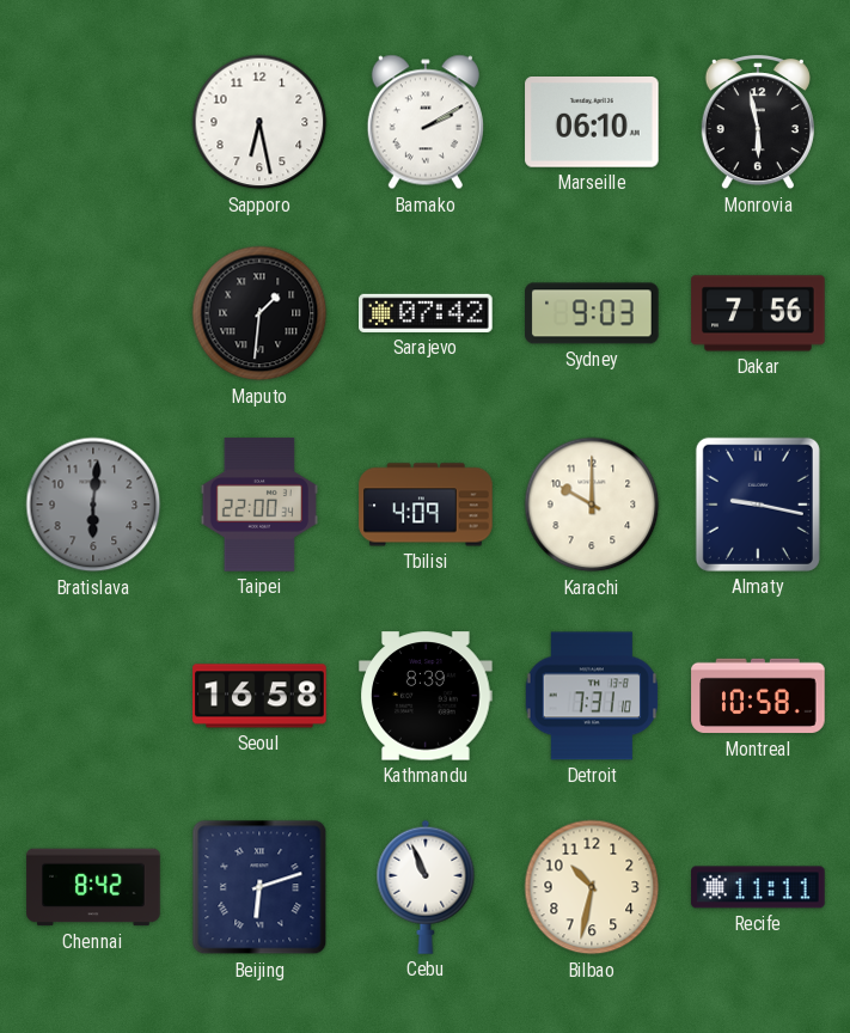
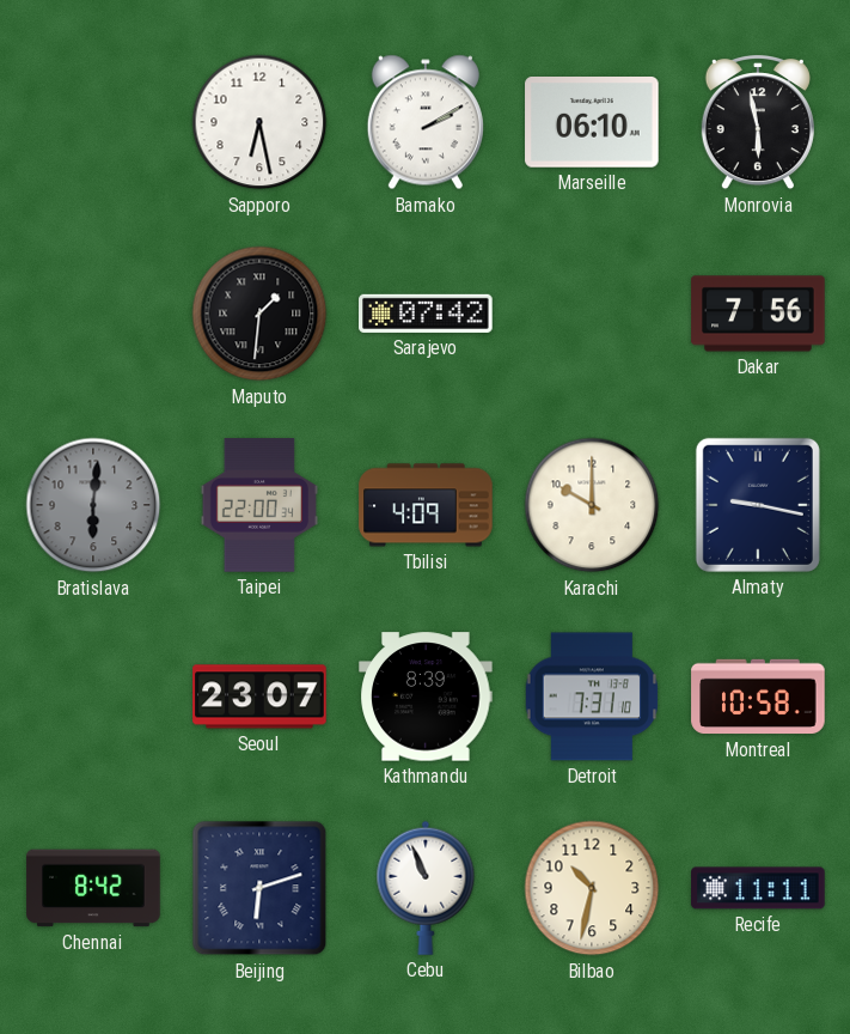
Sydney: 9:03 -> none
Seoul: 16:58 -> 23:07
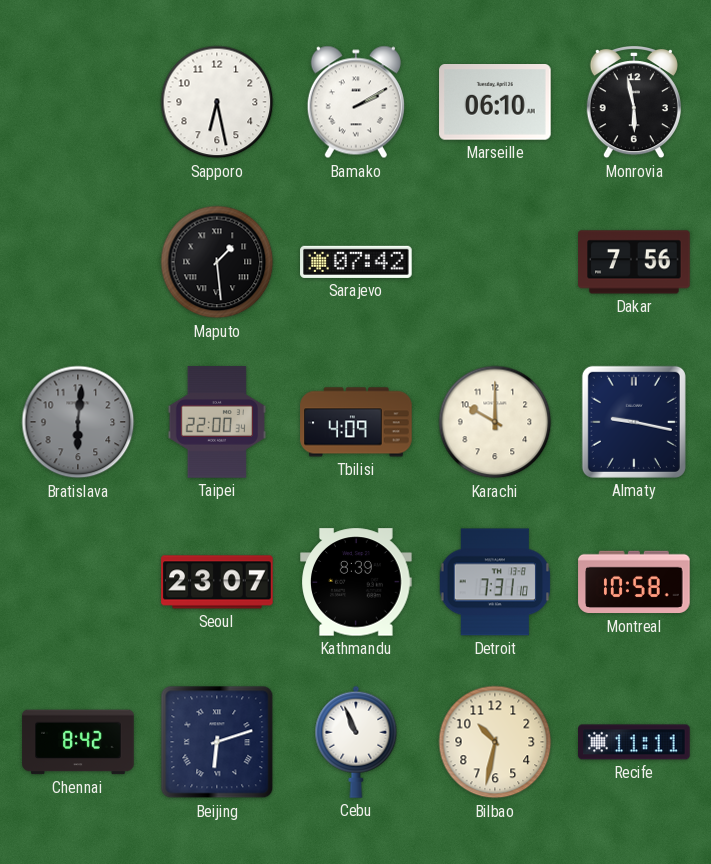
Maputo: 1:31 -> 1:29
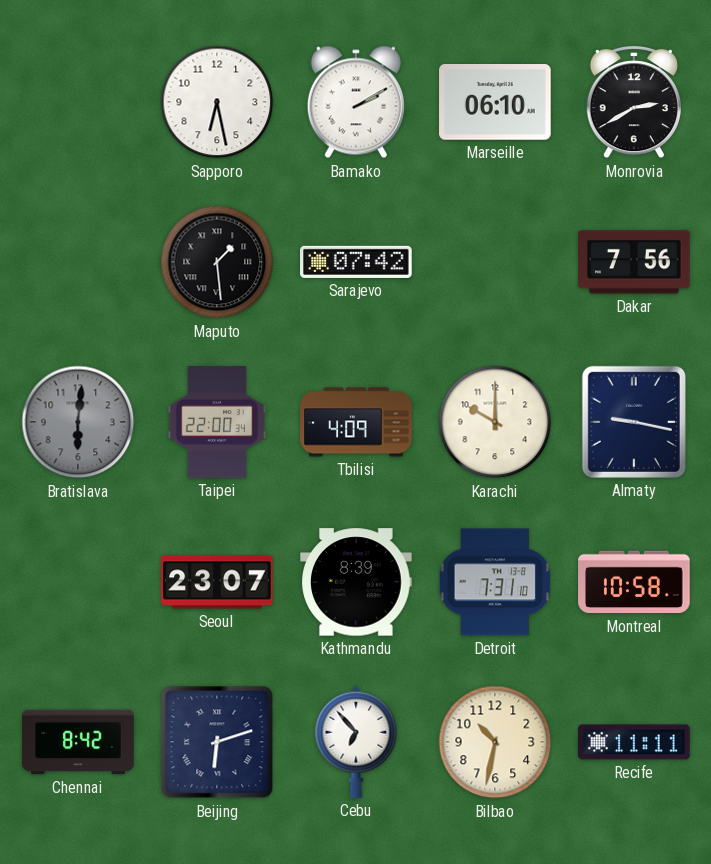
Monrovia: 5:58 -> 2:40
Cebu: 10:56 -> 6:53
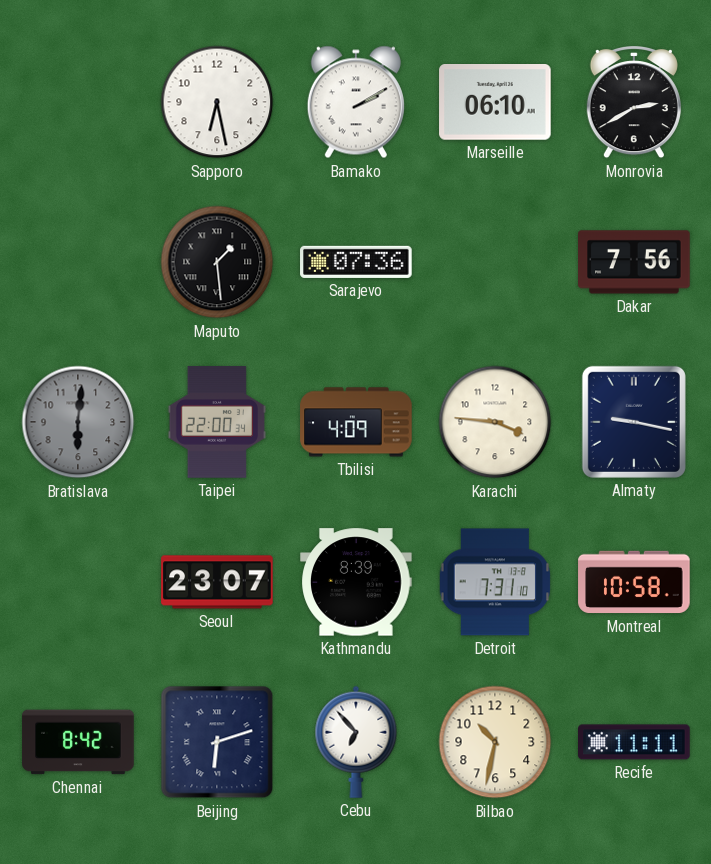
Sarajevo: 07:42 -> 07:36
Karachi: 10:00 -> 3:46
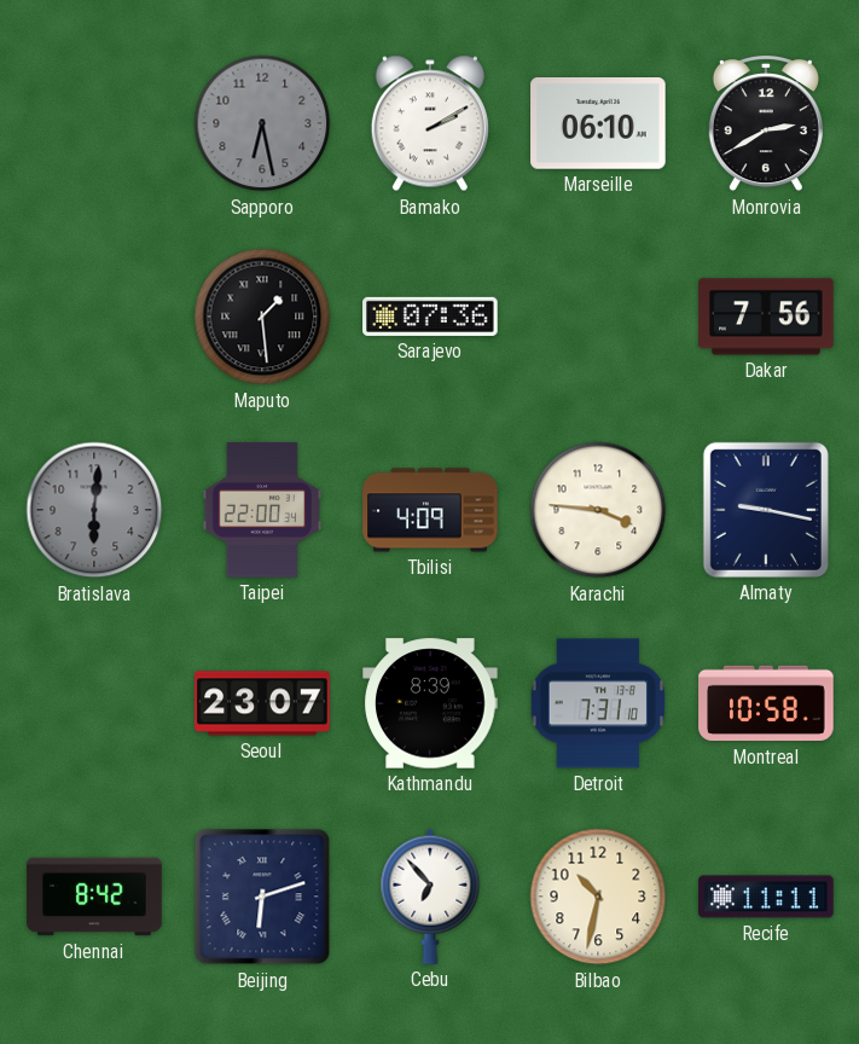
Sapporo dial: white -> grey
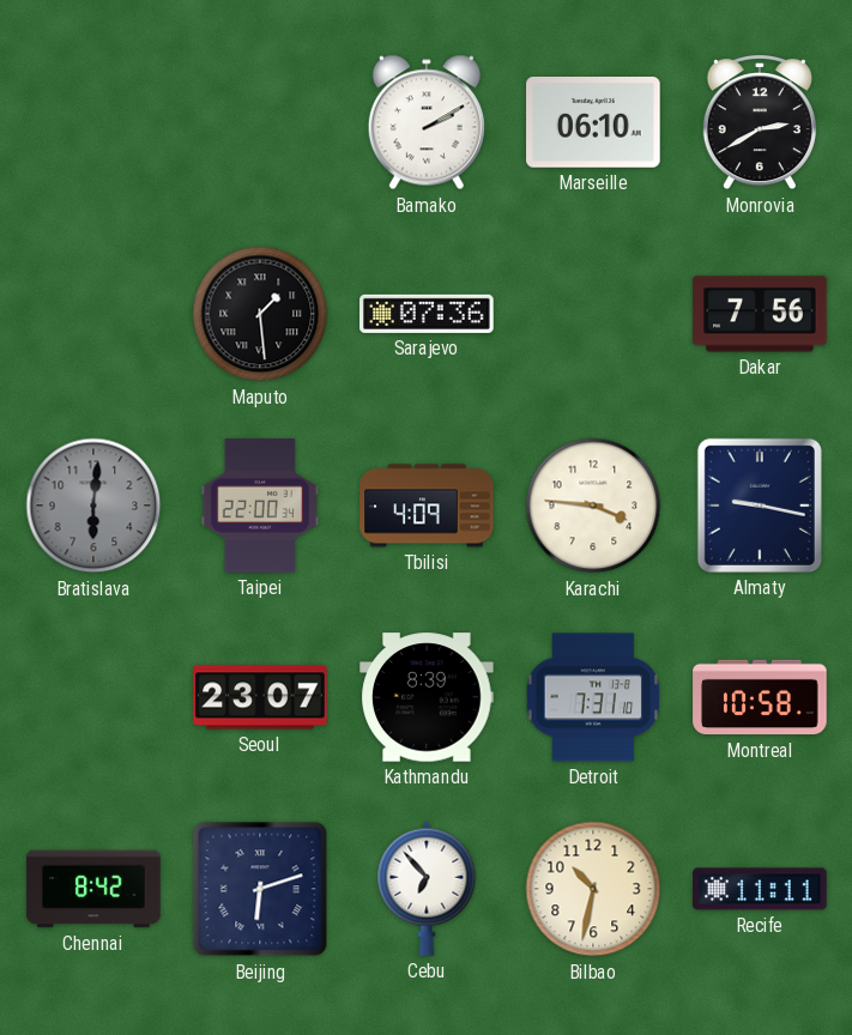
Sapporo: 6:28 -> none
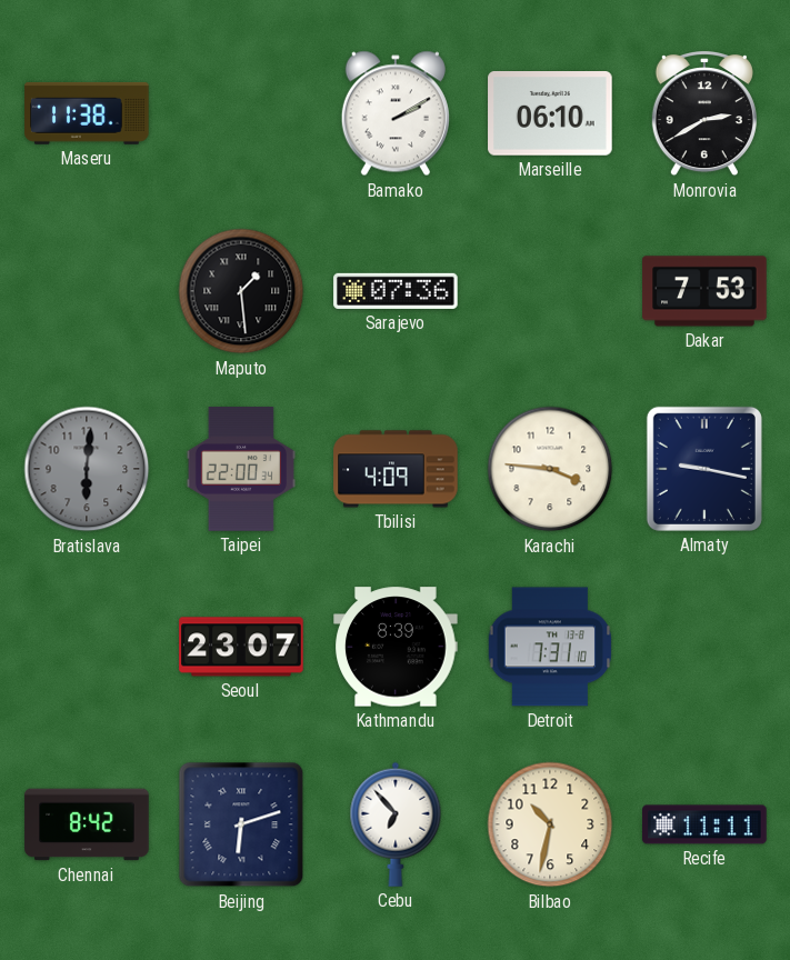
Maseru: none -> 11:38
Dakar: 7:56 -> 7:53
Montreal: 10:58 -> none
